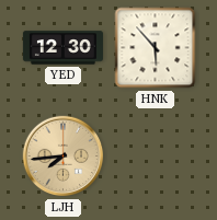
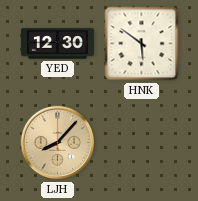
HNK: 5:53 -> 5:51
LJH: 7:44 -> 8:07
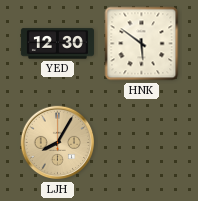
LJH: 8:07 -> 8:05
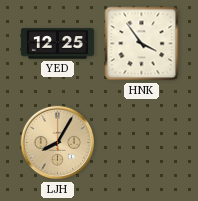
YED: 12:30 -> 12:25
HNK: 5:51 -> 3:54
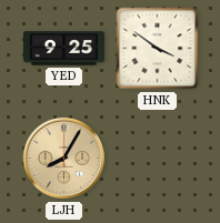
YED: 12:25 -> 9:25
HNK: 3:54 -> 3:51
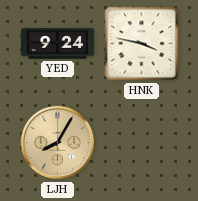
YED: 9:25 -> 9:24
HNK: 3:51 -> 3:47
